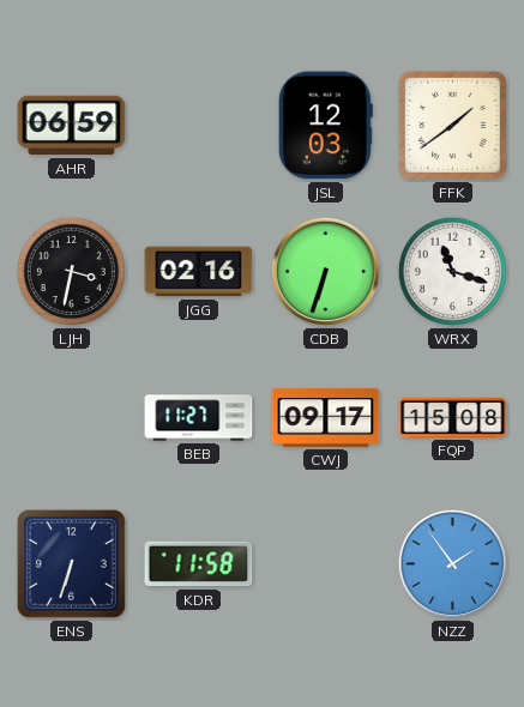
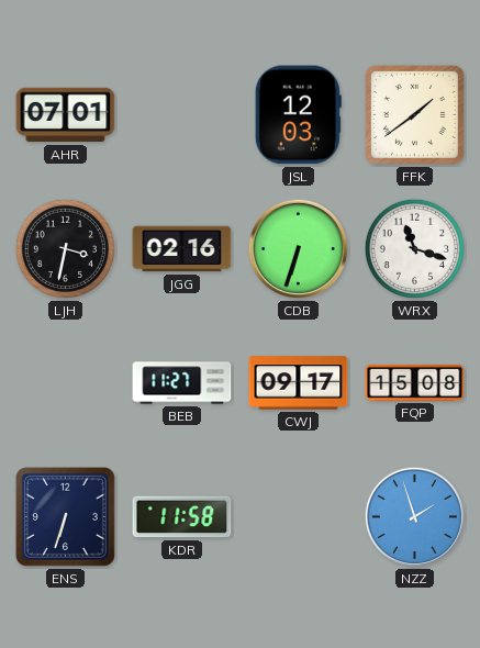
AHR: 06:59 -> 07:01
NZZ: 1:54 -> 1:57
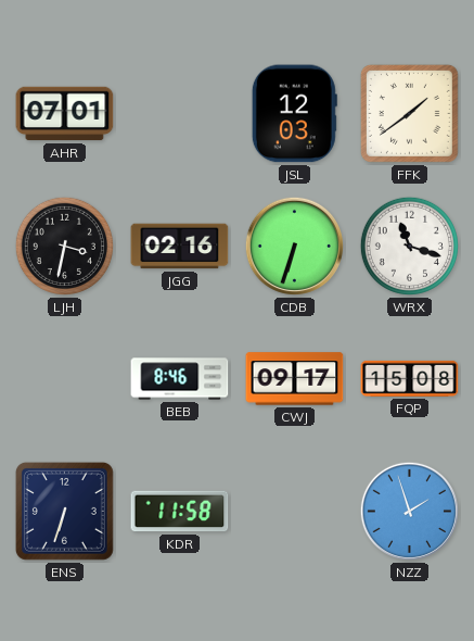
BEB: 11:27 -> 8:46
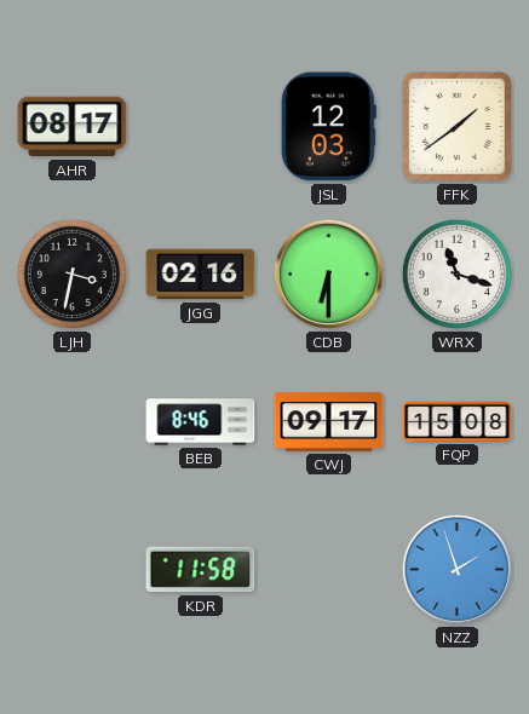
AHR: 07:01 -> 08:17
CDB: 6:33 -> 6:30
ENS: 6:33 -> none
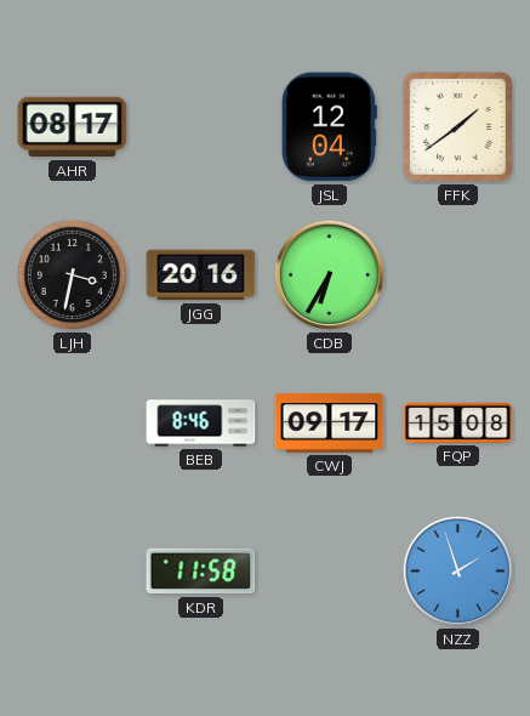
JSL: 12:03 -> 12:04
JGG: 02:16 -> 20:16
CDB: 6:30 -> 6:35
WRX: 11:18 -> none
